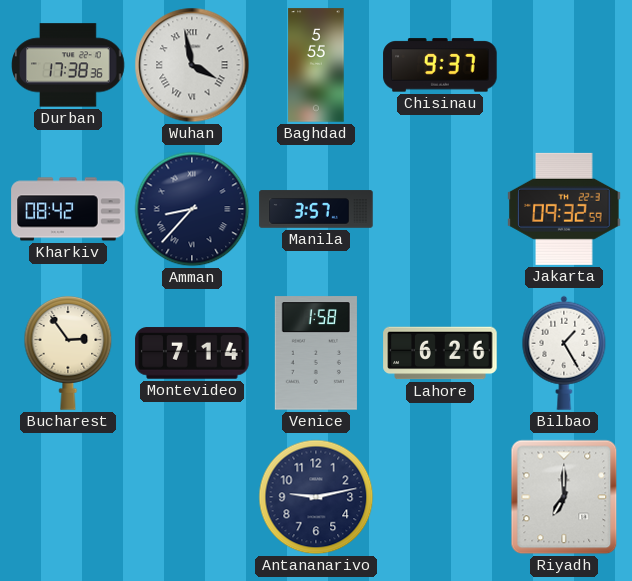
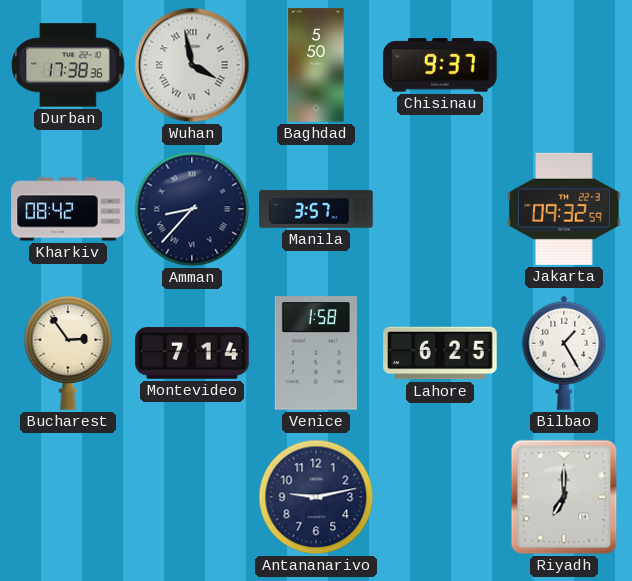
Baghdad: 5:55 -> 5:50
Lahore: 6:26 -> 6:25
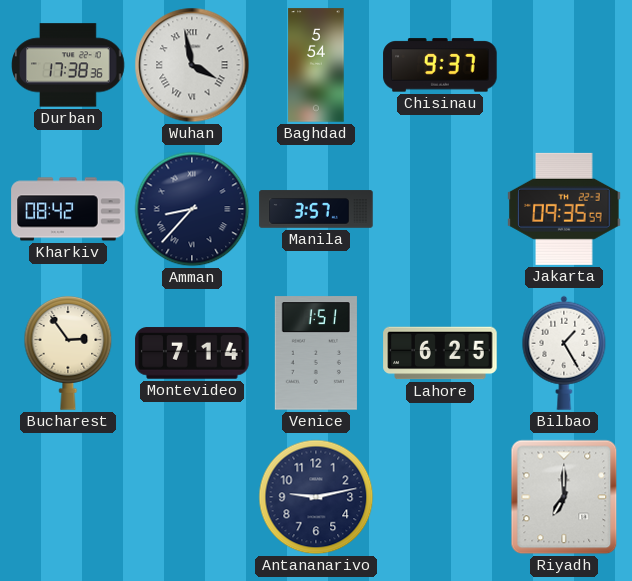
Baghdad: 5:50 -> 5:54
Jakarta: 09:32 -> 09:35
Venice: 1:58 -> 1:51
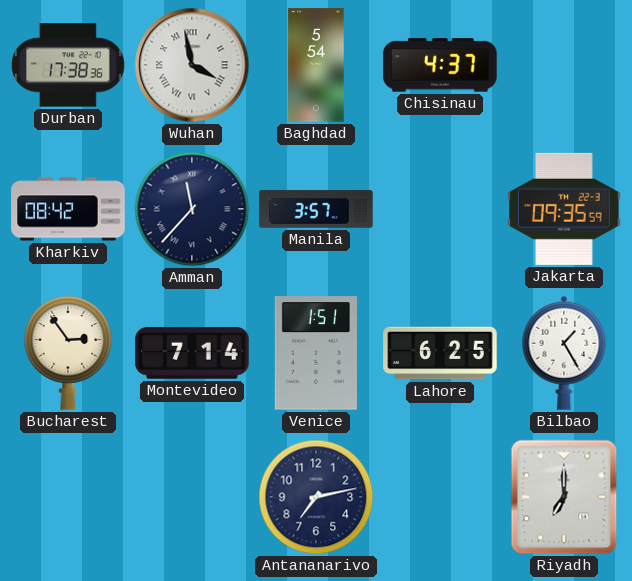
Chisinau: 9:37 -> 4:37
Amman: 8:37 -> 11:37
Antananarivo: 9:13 -> 7:13
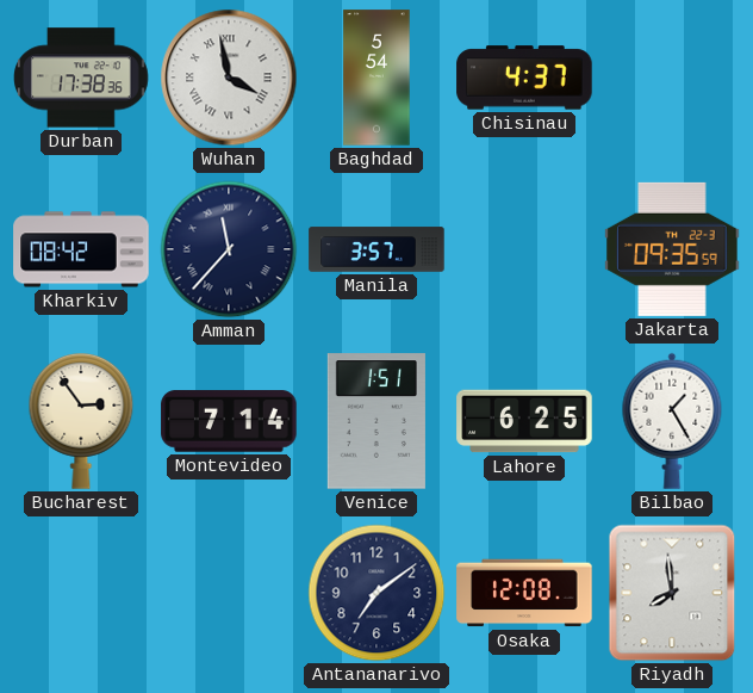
Antananarivo: 7:13 -> 7:09
Osaka: none -> 12:08
Riyadh: 7:00 -> 7:59
